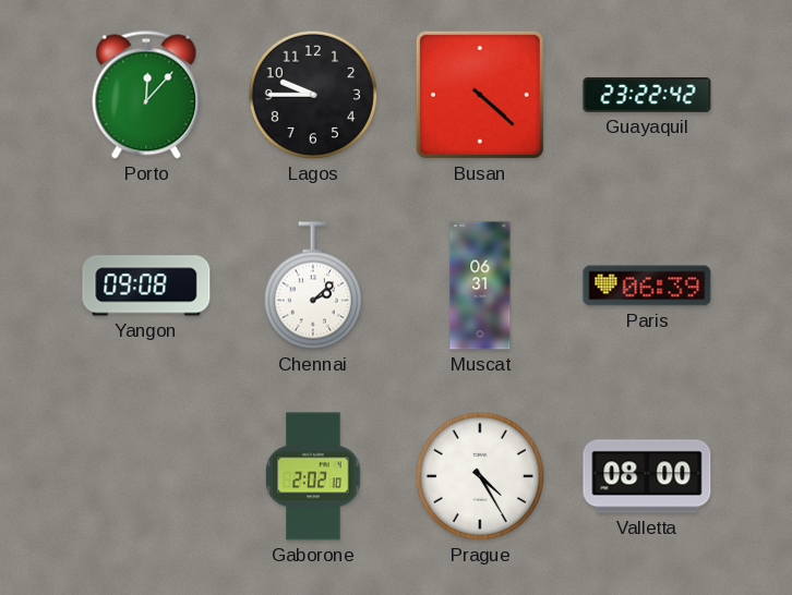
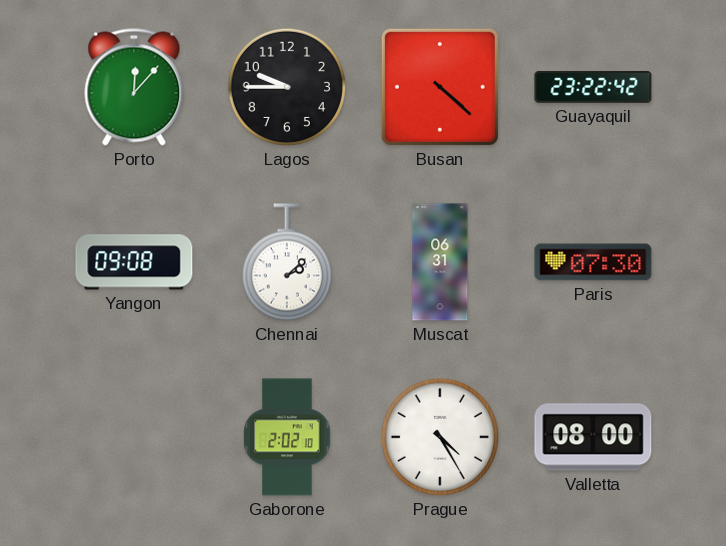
Paris: 06:39 -> 07:30
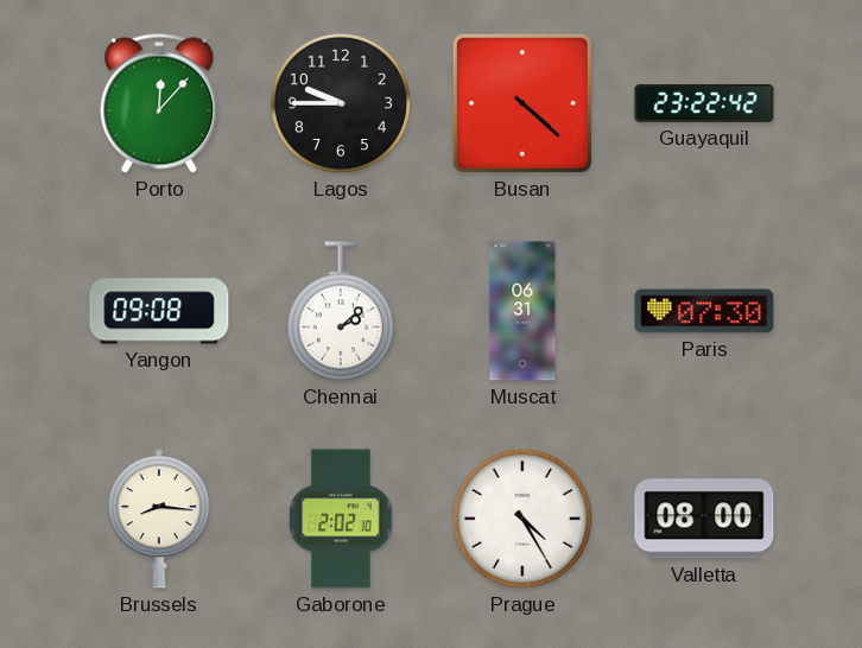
Brussels: none -> 8:16
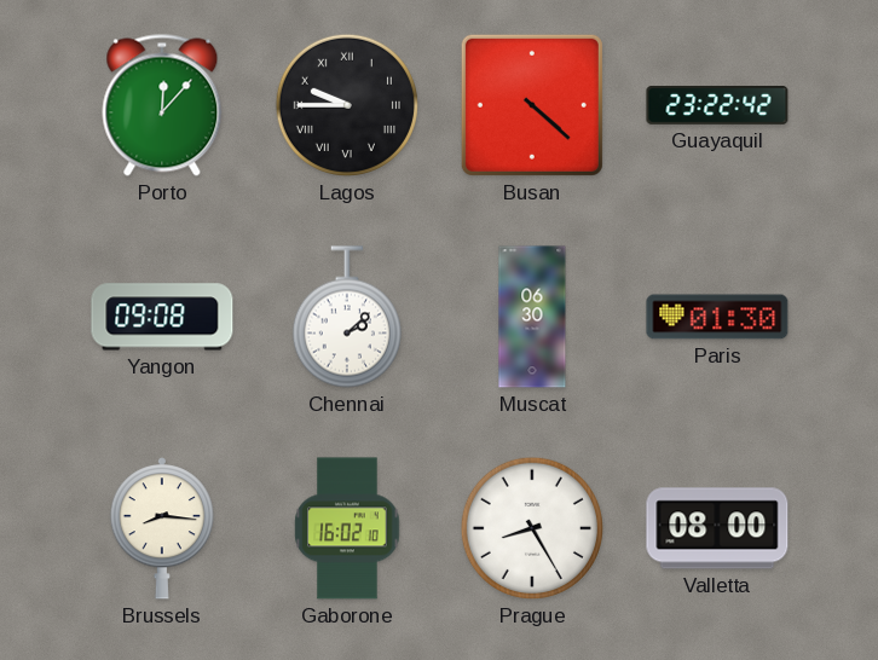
Lagos numerals: Arabic -> Roman
Muscat: 06:31 -> 06:30
Paris: 07:30 -> 01:30
Gaborone: 2:02 -> 16:02
Prague: 4:25 -> 8:25
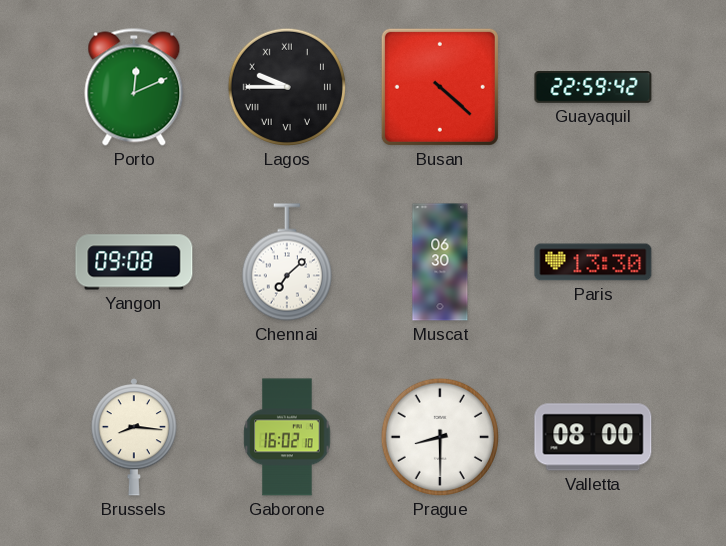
Porto: 12:07 -> 12:11
Guayaquil: 23:22 -> 22:59
Chennai: 2:08 -> 7:08
Paris: 01:30 -> 13:30
Prague: 8:25 -> 8:30
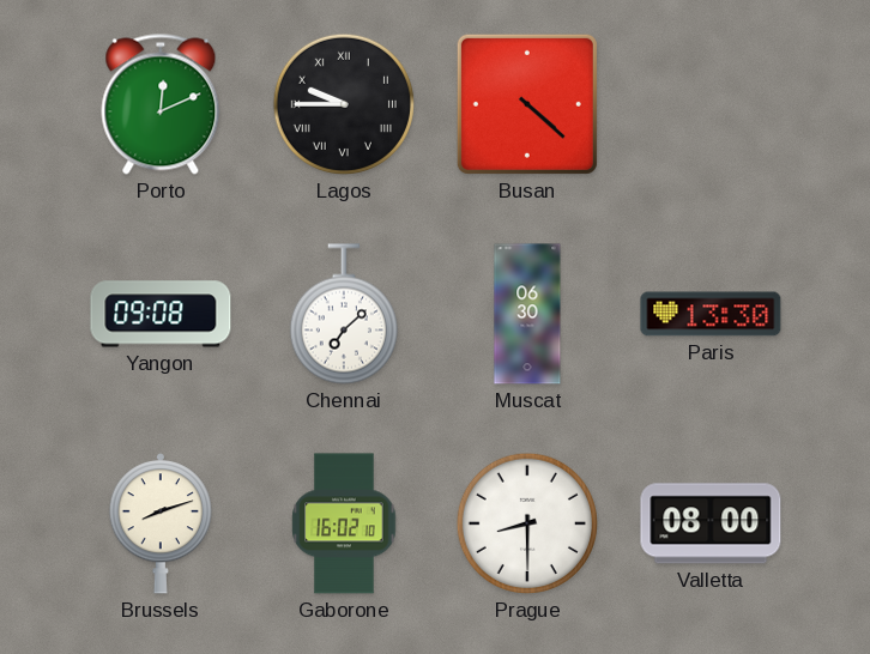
Guayaquil: 22:59 -> none
Brussels: 8:16 -> 8:12
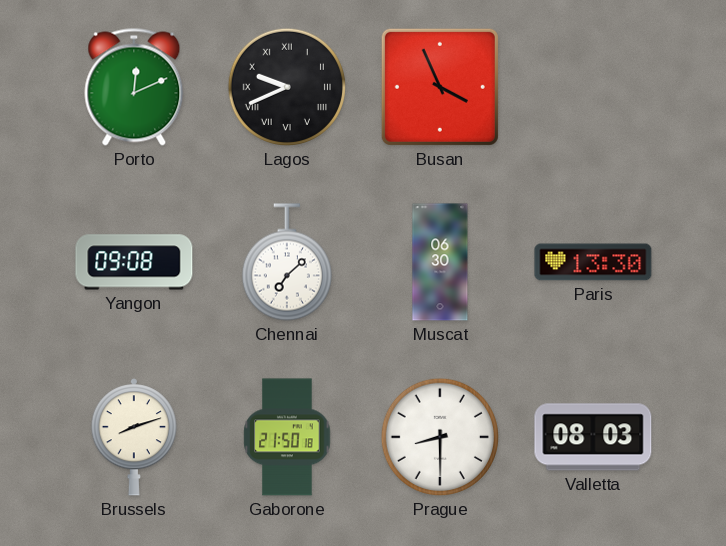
Lagos: 9:45 -> 9:41
Busan: 4:22 -> 3:56
Gaborone: 16:02 -> 21:50
Valletta: 08:00 -> 08:03
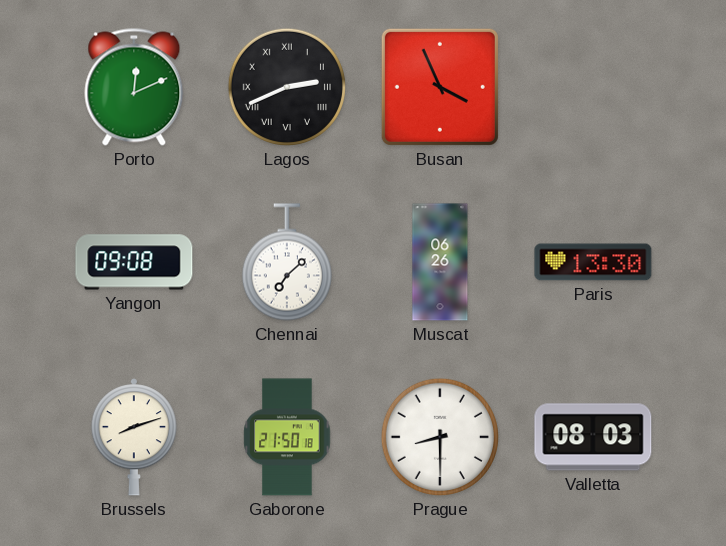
Lagos: 9:41 -> 2:41
Muscat: 06:30 -> 06:26
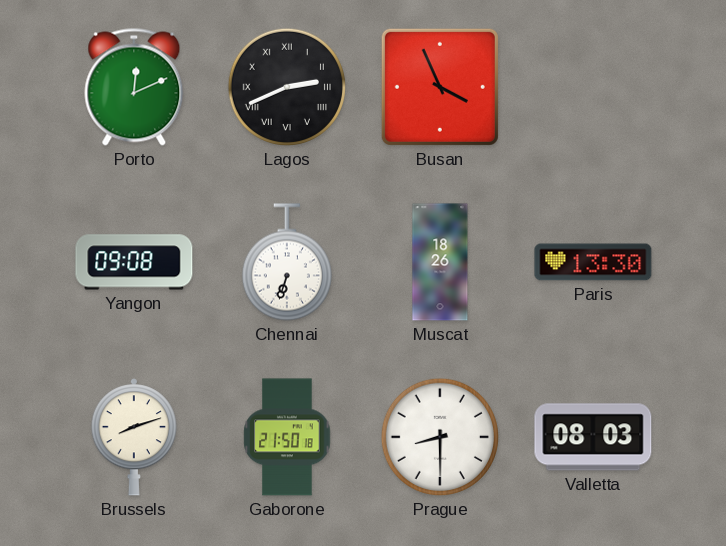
Chennai: 7:08 -> 6:33
Muscat: 06:26 -> 18:26
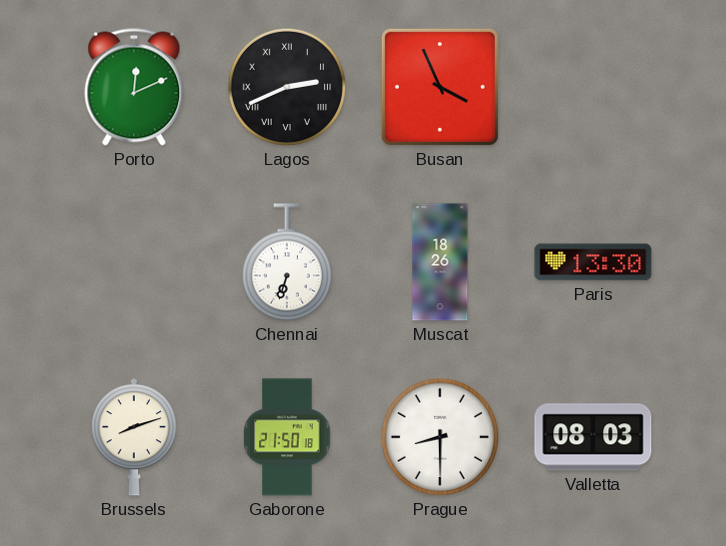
Yangon: 09:08 -> none
